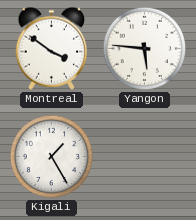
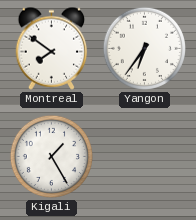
Montreal: 3:51 -> 7:51
Yangon: 5:46 -> 6:36
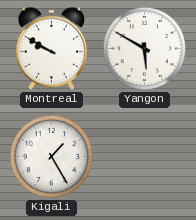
Montreal: 7:51 -> 9:50
Yangon: 6:36 -> 5:50
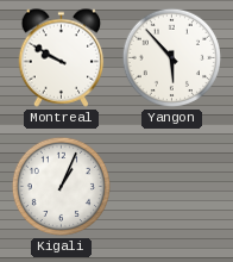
Yangon: 5:50 -> 5:53
Kigali: 1:25 -> 1:04
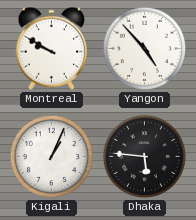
Yangon: 5:53 -> 4:53
Dhaka: none -> 5:46
